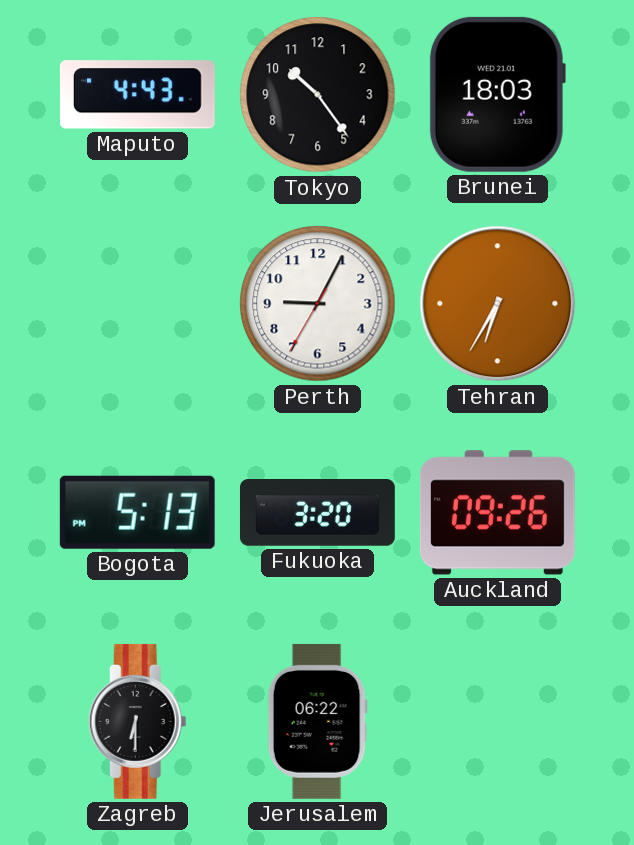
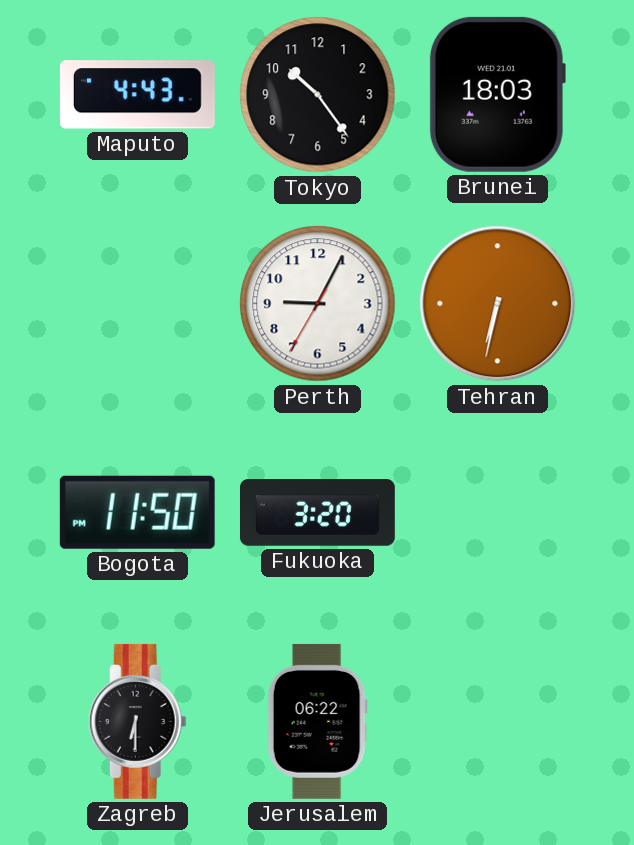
Tehran: 6:35 -> 6:32
Bogota: 5:13 -> 11:50
Auckland: 09:26 -> none
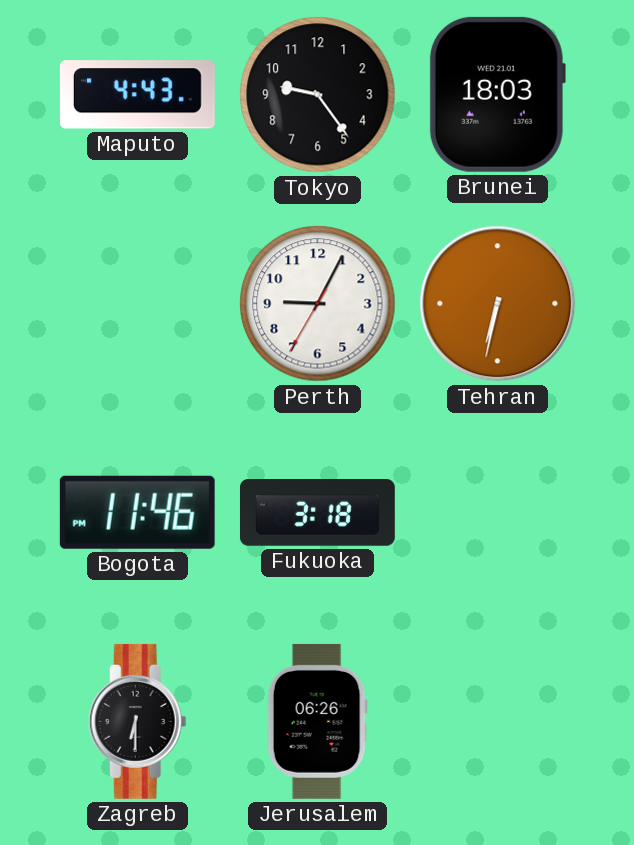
Tokyo: 10:24 -> 9:24
Bogota: 11:50 -> 11:46
Fukuoka: 3:20 -> 3:18
Jerusalem: 06:22 -> 06:26
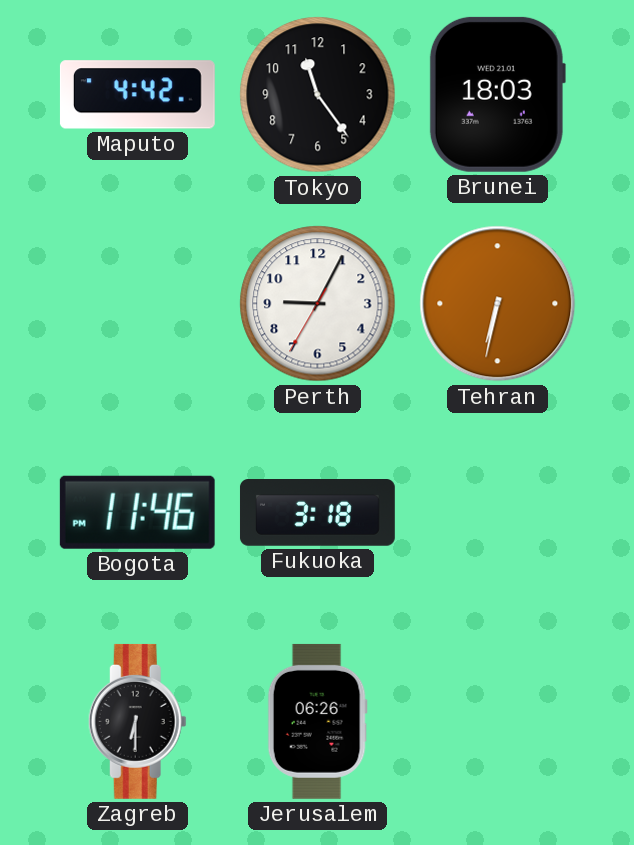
Maputo: 4:43 -> 4:42
Tokyo: 9:24 -> 11:24
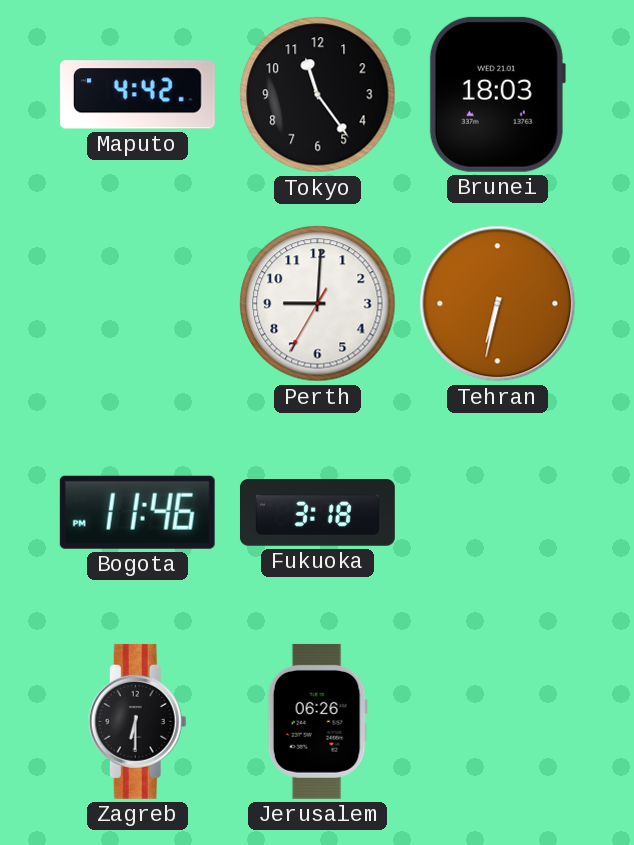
Perth: 9:04 -> 9:00
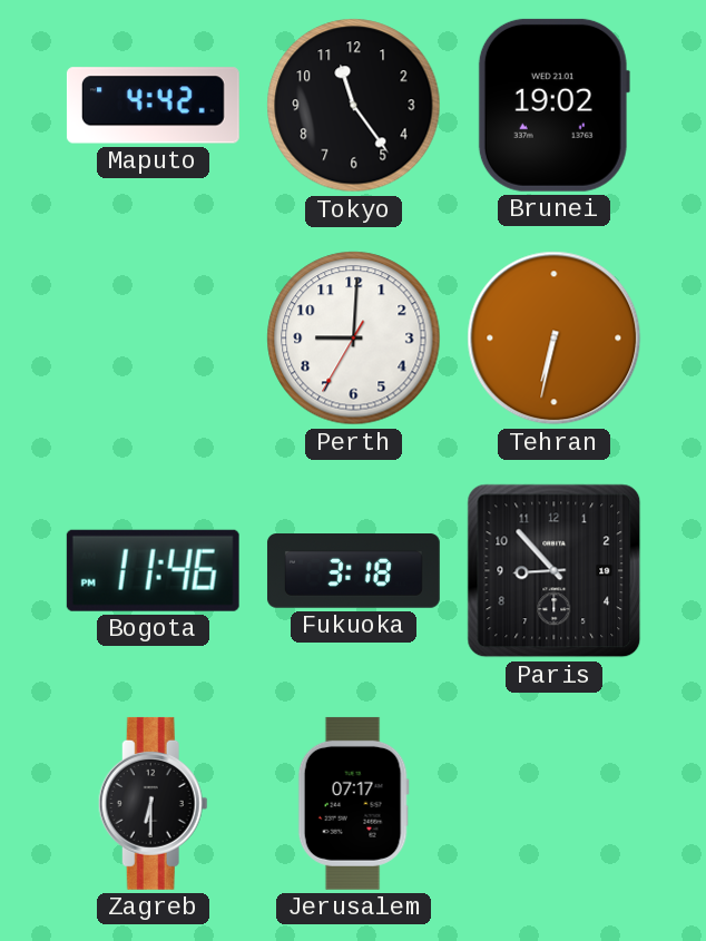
Brunei: 18:03 -> 19:02
Paris: none -> 8:53
Jerusalem: 06:26 -> 07:17
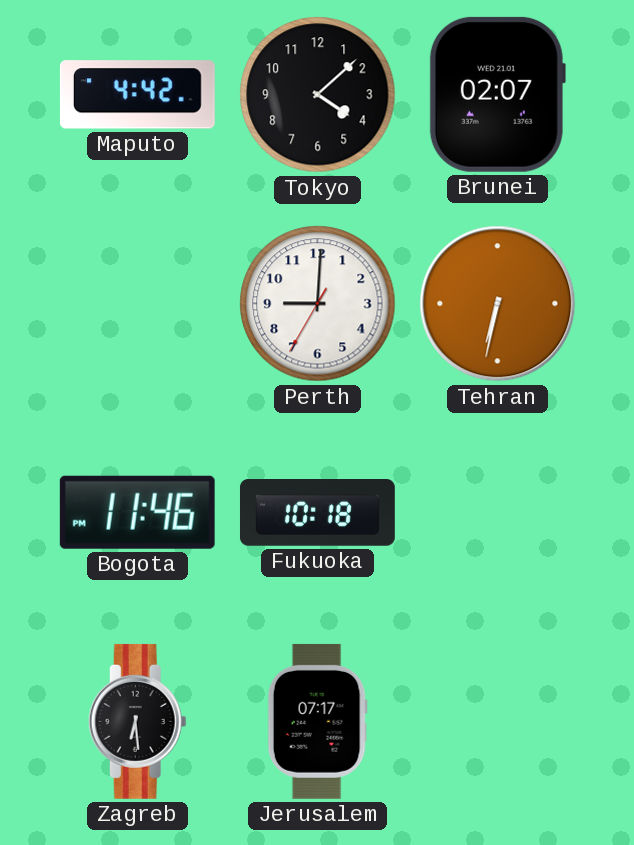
Tokyo: 11:24 -> 4:08
Brunei: 19:02 -> 02:07
Fukuoka: 3:18 -> 10:18
Paris: 8:53 -> none
Zagreb: 6:30 -> 6:29
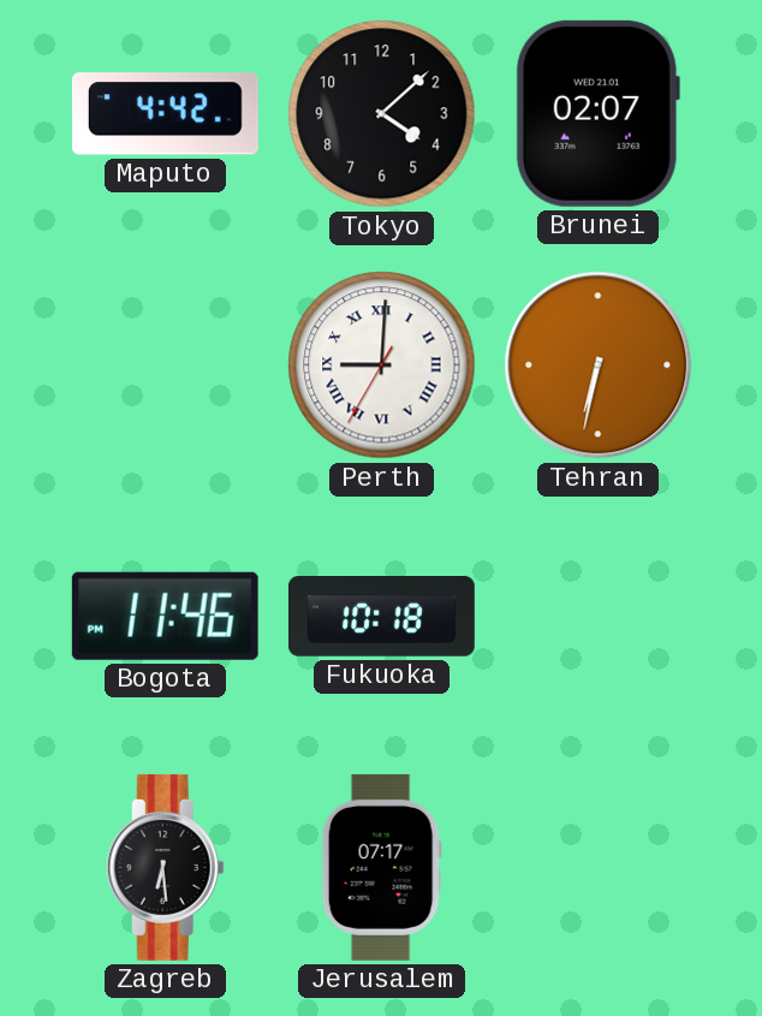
Perth numerals: Arabic -> Roman
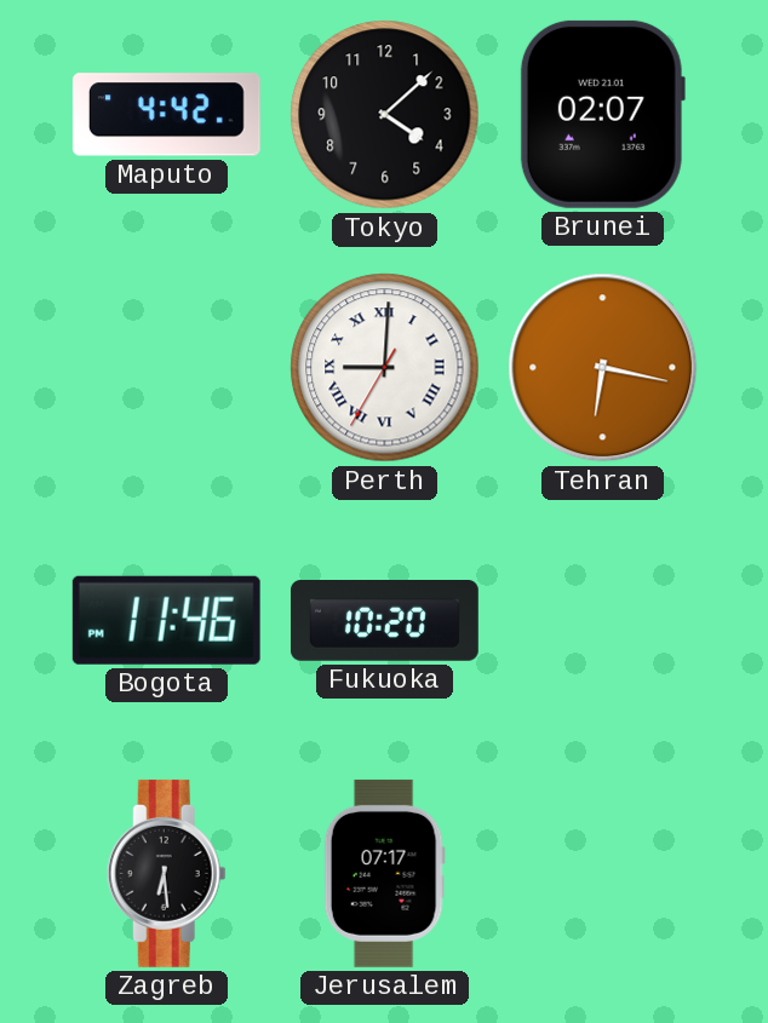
Tehran: 6:32 -> 6:17
Fukuoka: 10:18 -> 10:20
